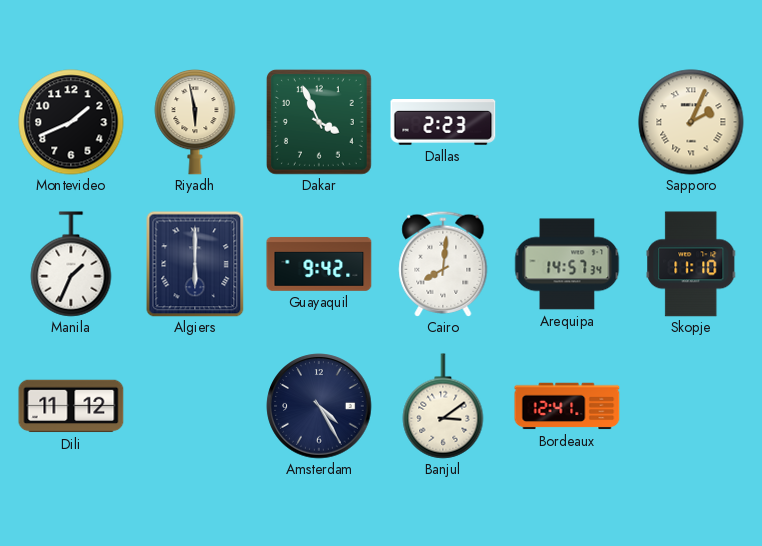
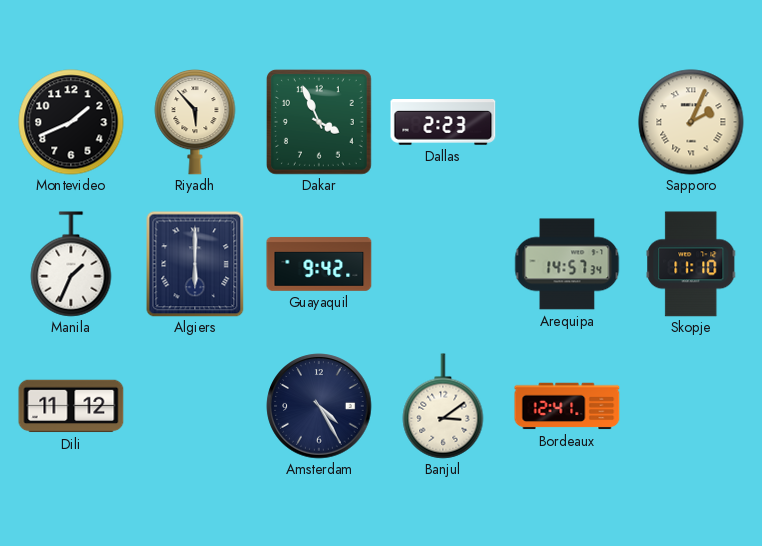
Riyadh: 5:58 -> 5:53
Cairo: 8:01 -> none
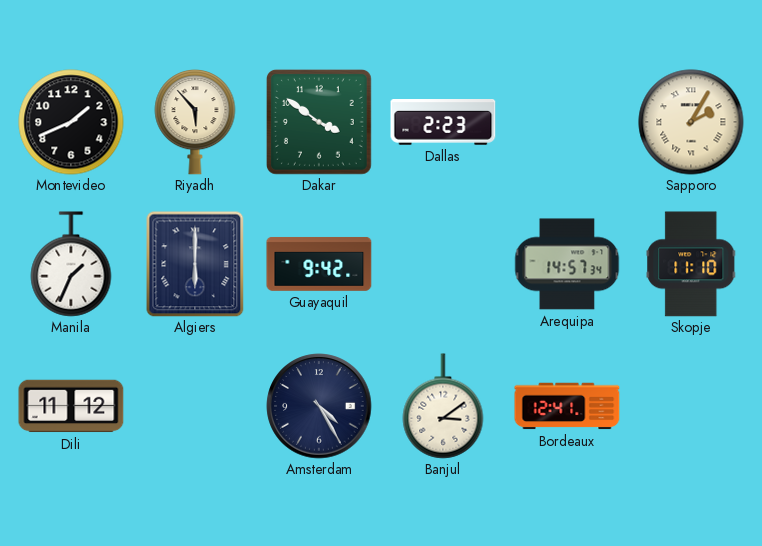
Dakar: 3:56 -> 3:51
Sapporo: 2:04 -> 2:05
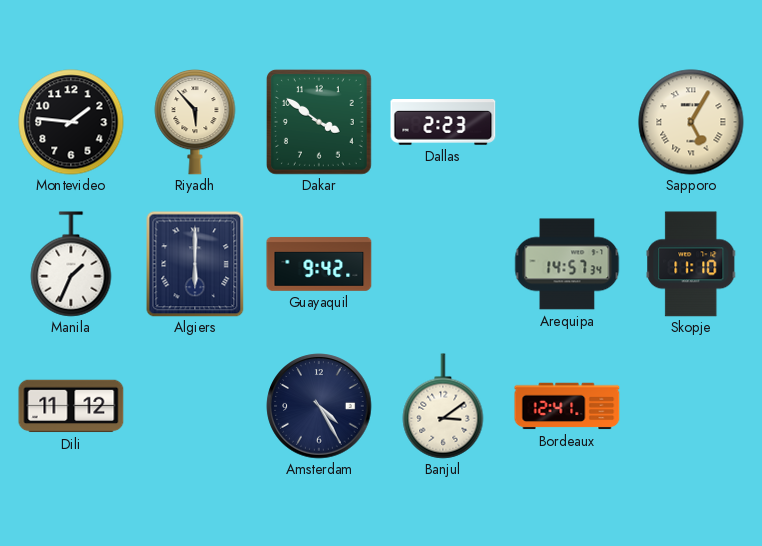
Montevideo: 1:41 -> 1:46
Sapporo: 2:05 -> 5:05
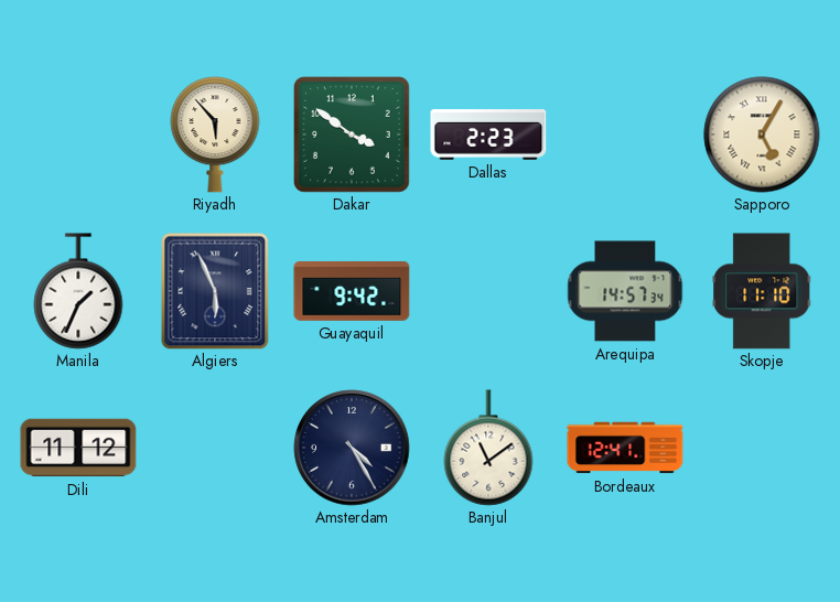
Montevideo: 1:46 -> none
Algiers: 6:00 -> 5:56
Banjul: 3:09 -> 11:09
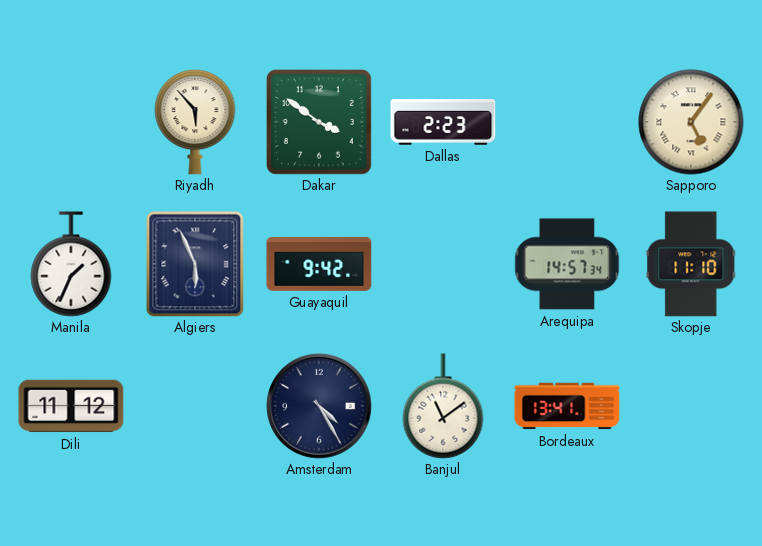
Sapporo: 5:05 -> 5:06
Bordeaux: 12:41 -> 13:41
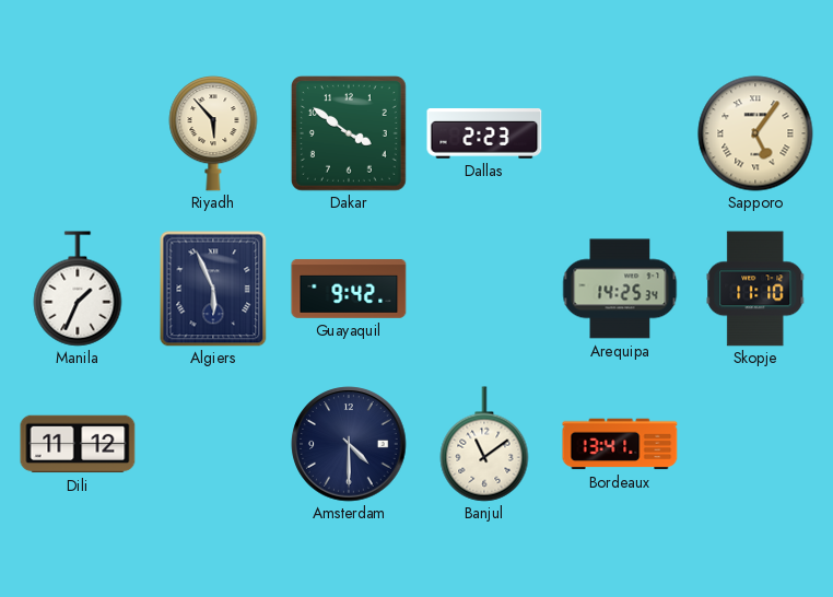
Arequipa: 14:57 -> 14:25
Amsterdam: 4:25 -> 4:30
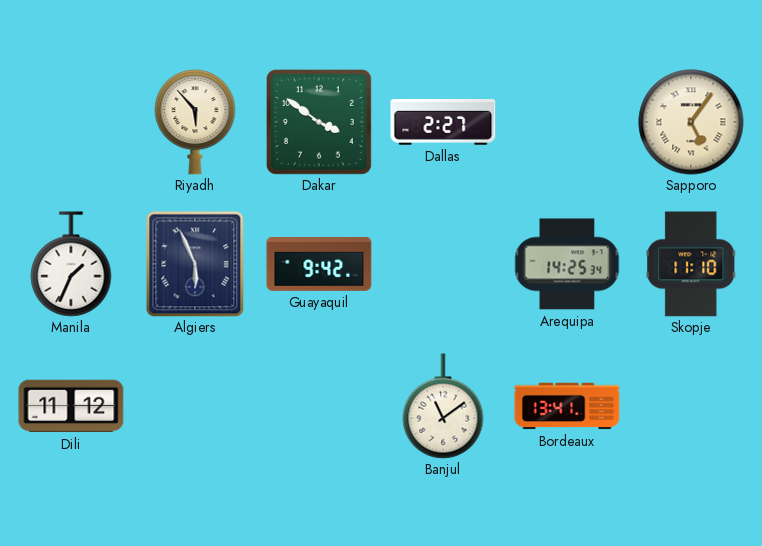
Dallas: 2:23 -> 2:27
Amsterdam: 4:30 -> none
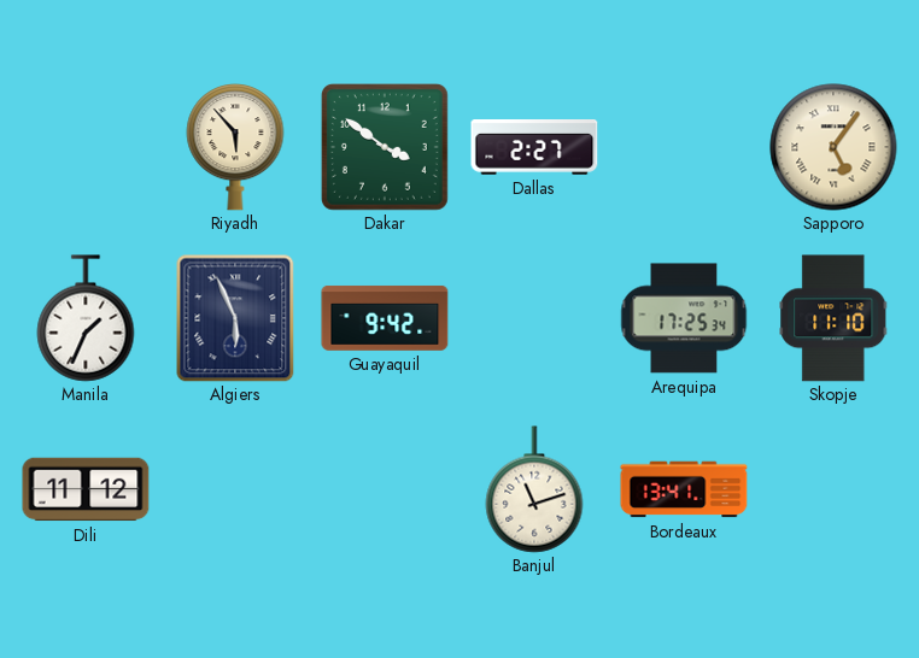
Arequipa: 14:25 -> 17:25
Banjul: 11:09 -> 11:12
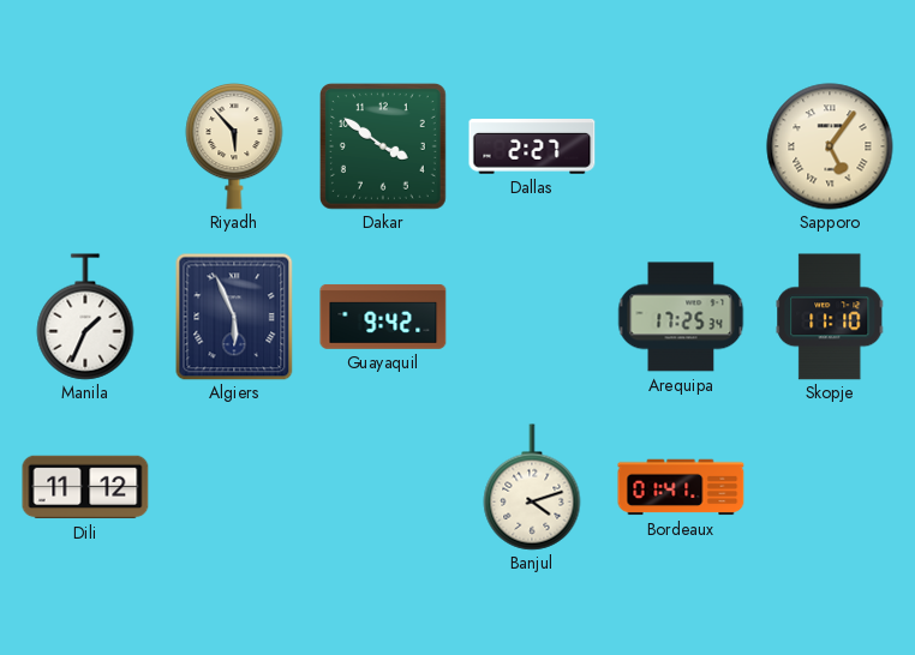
Banjul: 11:12 -> 4:12
Bordeaux: 13:41 -> 01:41
